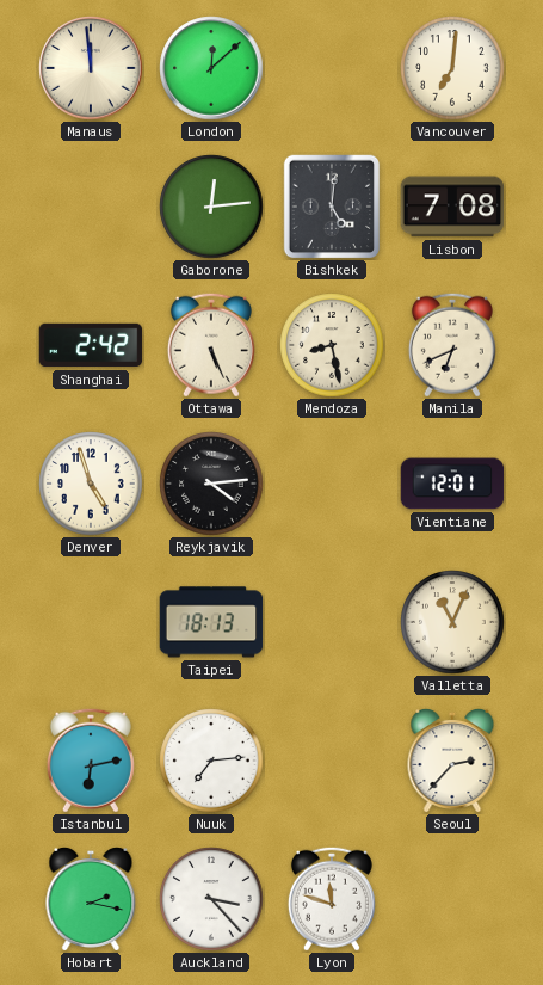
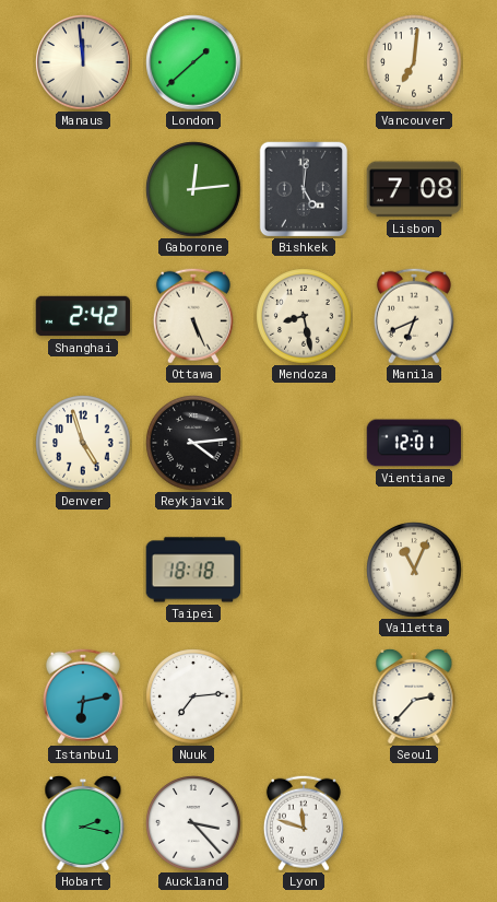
London: 12:08 -> 1:38
Taipei: 18:13 -> 18:18
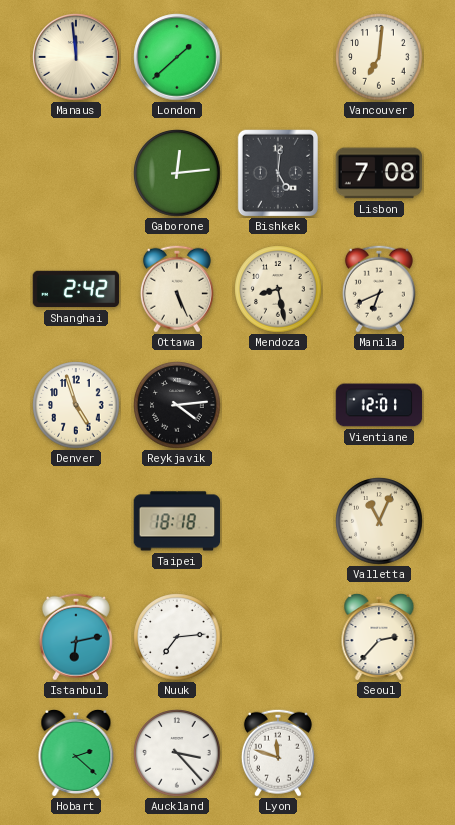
Hobart: 2:17 -> 2:22
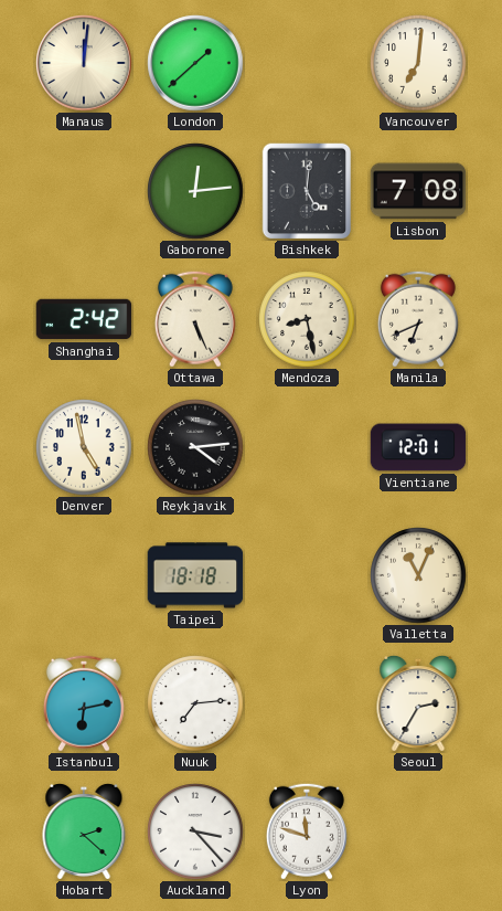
Manaus: 11:59 -> 12:01
Denver: 4:57 -> 4:58
Seoul: 2:37 -> 2:35
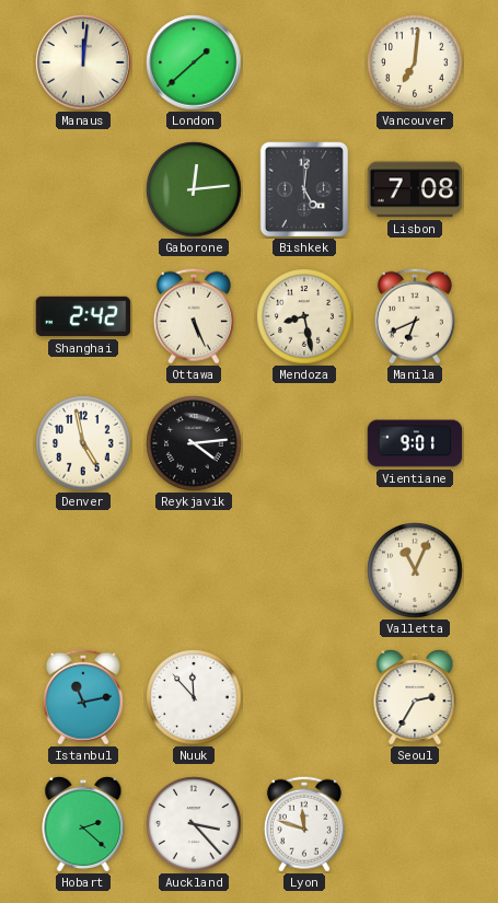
Vientiane: 12:01 -> 9:01
Taipei: 18:18 -> none
Istanbul: 6:13 -> 11:13
Nuuk: 7:14 -> 11:53
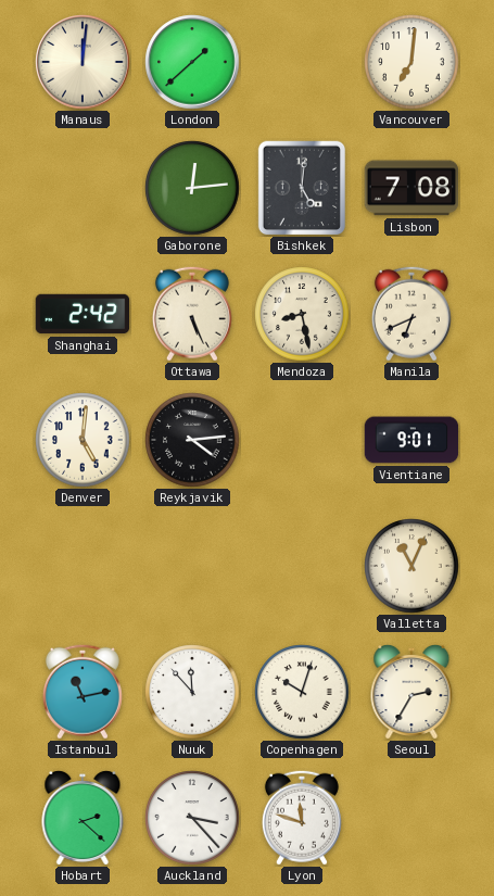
Denver: 4:58 -> 5:01
Copenhagen: none -> 10:03
